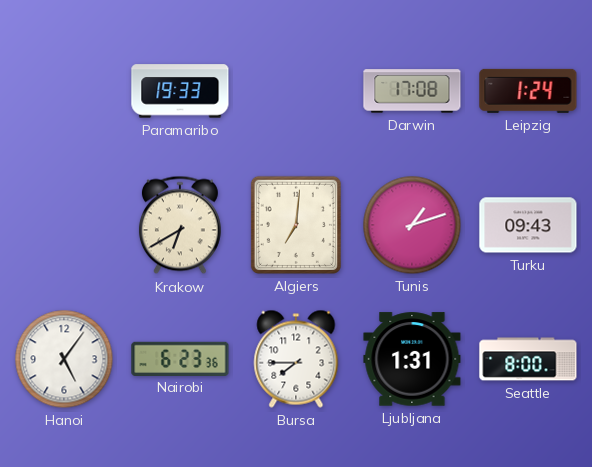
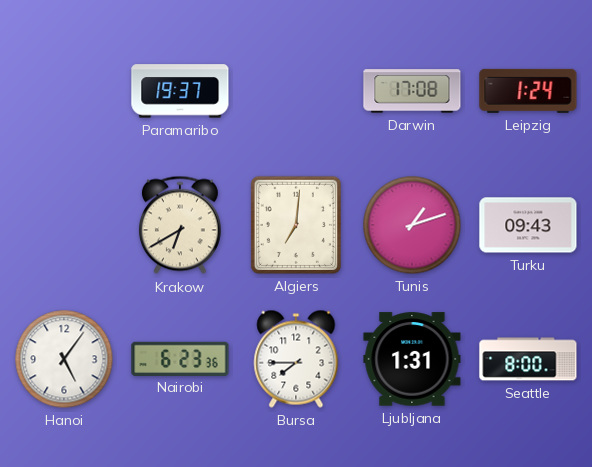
Paramaribo: 19:33 -> 19:37
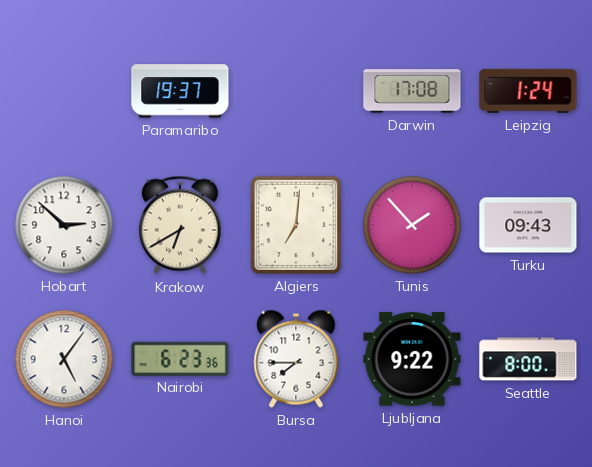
Hobart: none -> 2:52
Tunis: 1:12 -> 1:53
Ljubljana: 1:31 -> 9:22
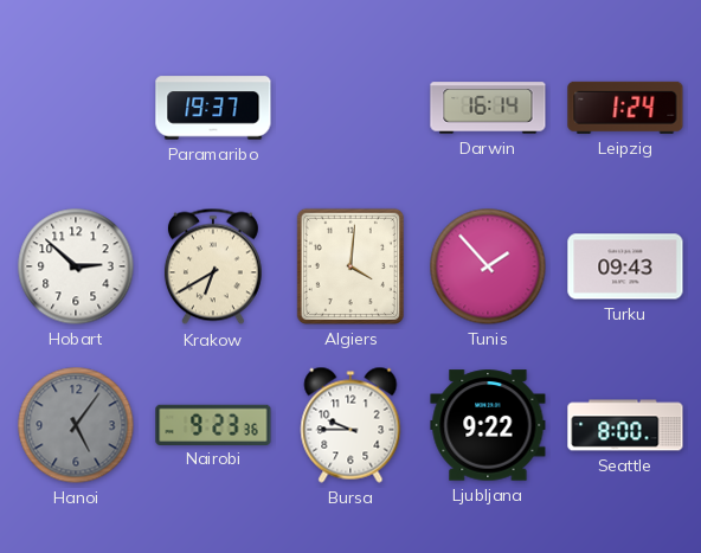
Darwin: 17:08 -> 16:14
Algiers: 7:01 -> 4:01
Hanoi dial: white -> grey
Nairobi: 6:23 -> 9:23
Bursa: 7:45 -> 9:45
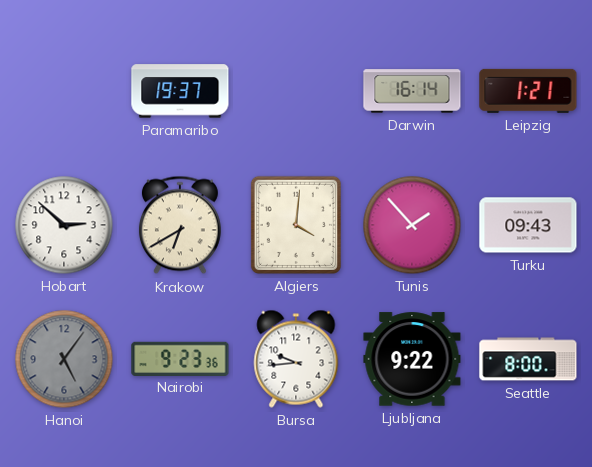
Leipzig: 1:24 -> 1:21
Bursa: 9:45 -> 9:44
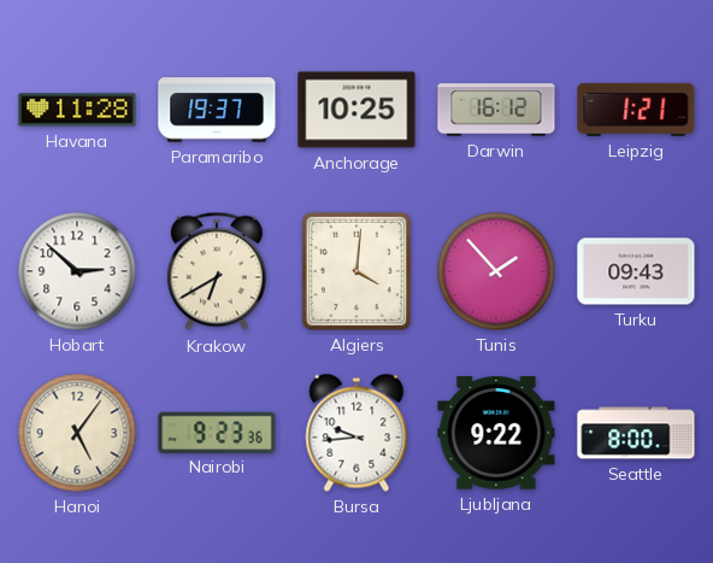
Havana: none -> 11:28
Anchorage: none -> 10:25
Darwin: 16:14 -> 16:12
Hanoi dial: grey -> cream
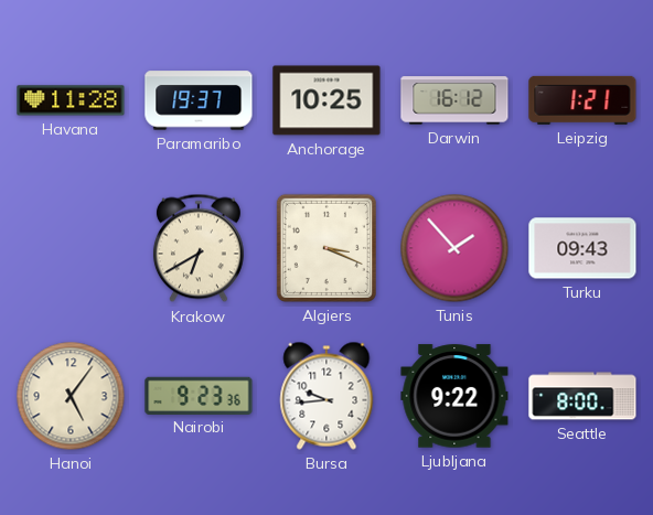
Hobart: 2:52 -> none
Algiers: 4:01 -> 3:19
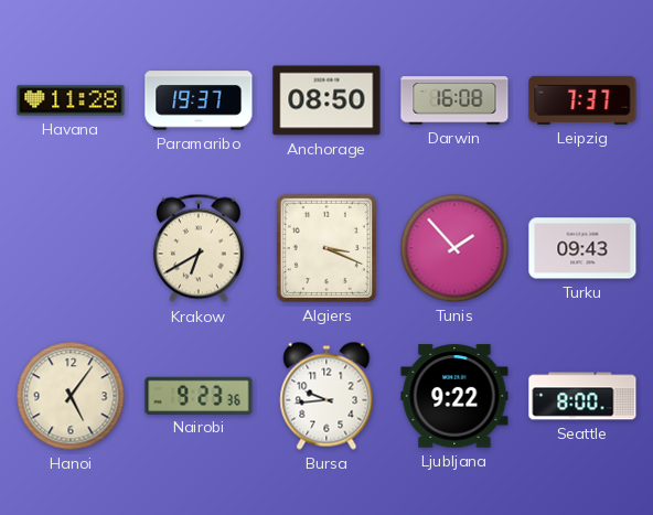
Anchorage: 10:25 -> 08:50
Darwin: 16:12 -> 16:08
Leipzig: 1:21 -> 7:37
